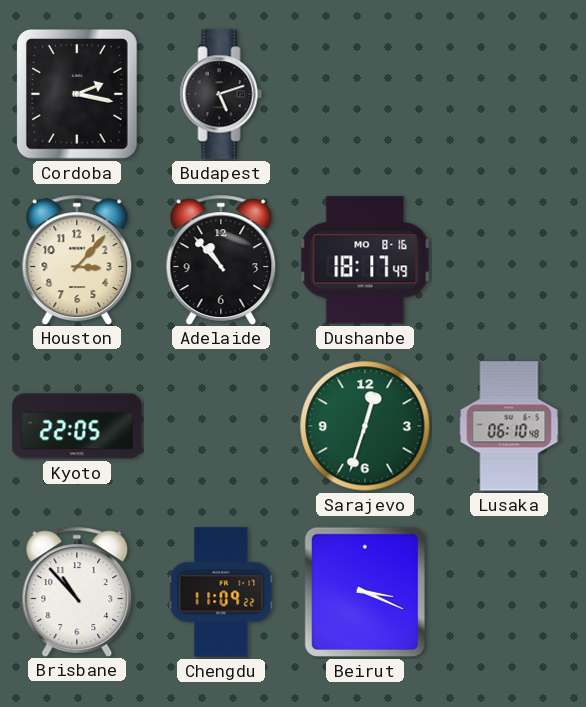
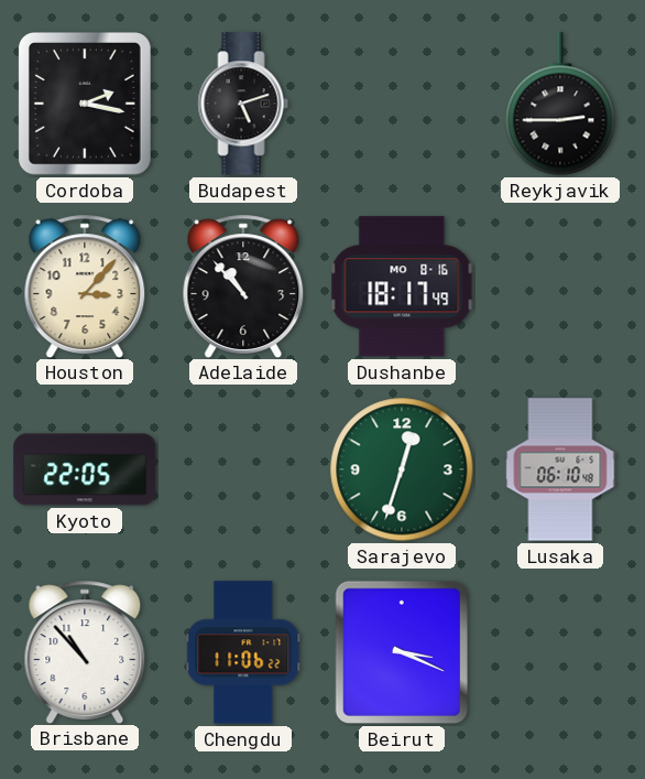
Reykjavik: none -> 2:45
Chengdu: 11:09 -> 11:06
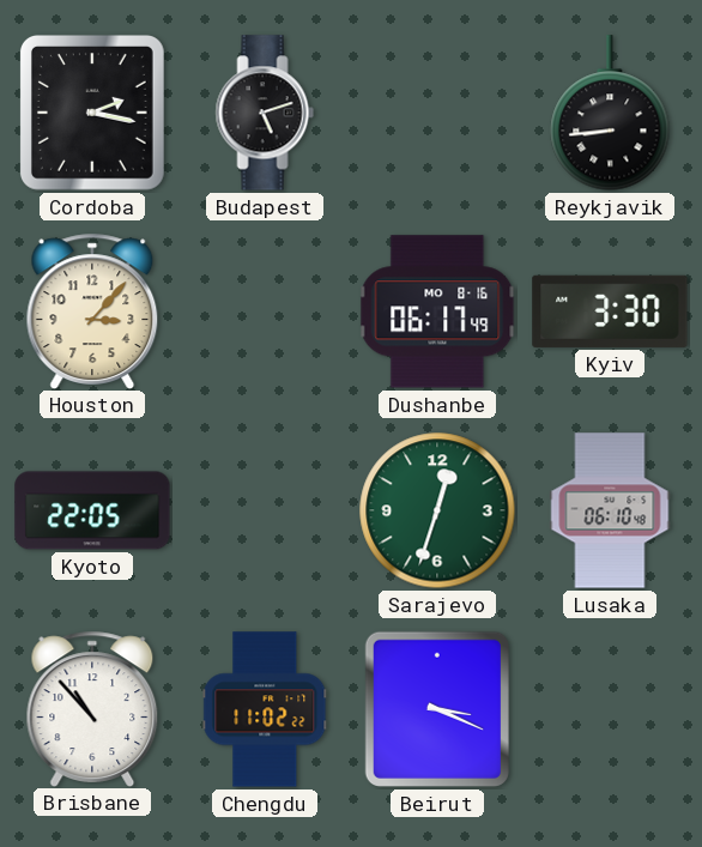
Reykjavik: 2:45 -> 8:44
Adelaide: 10:53 -> none
Dushanbe: 18:17 -> 06:17
Kyiv: none -> 3:30
Chengdu: 11:06 -> 11:02
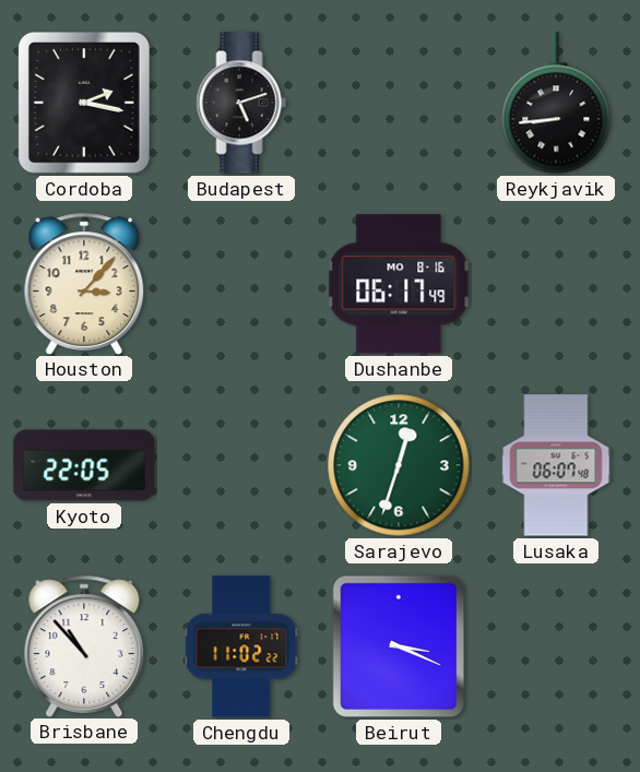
Kyiv: 3:30 -> none
Lusaka: 06:10 -> 06:07
